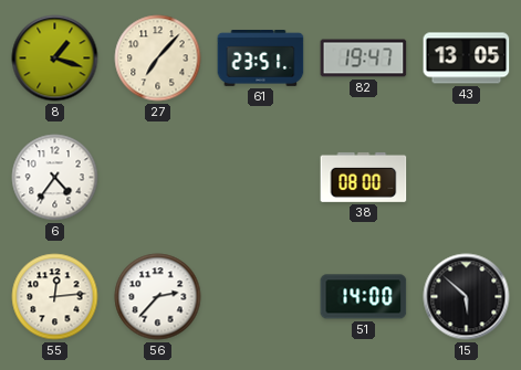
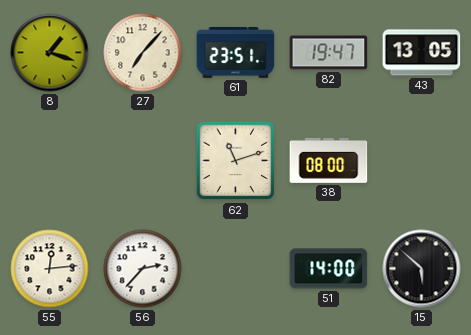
6: 4:36 -> none
62: none -> 11:12
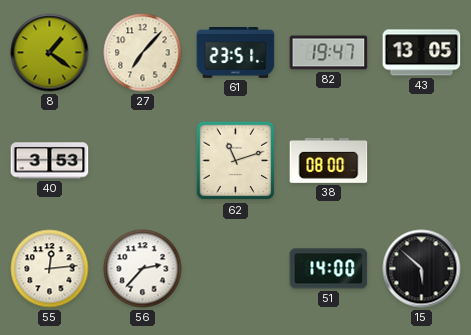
8: 1:18 -> 1:21
40: none -> 3:53
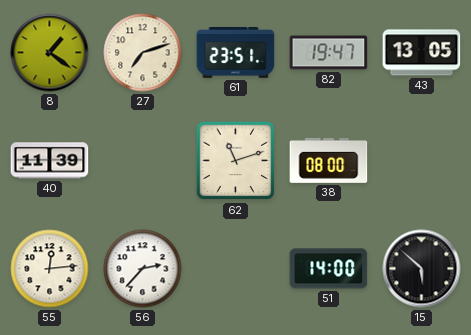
27: 7:07 -> 7:12
40: 3:53 -> 11:39
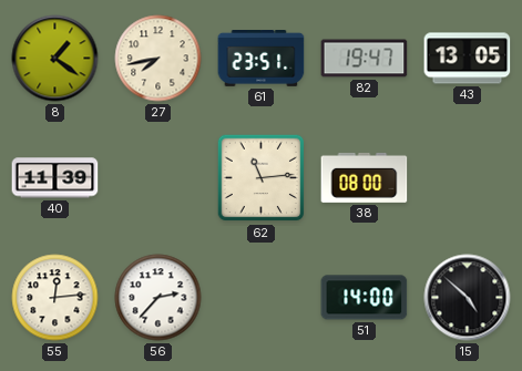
27: 7:12 -> 7:43
62: 11:12 -> 11:14
15: 5:52 -> 4:52
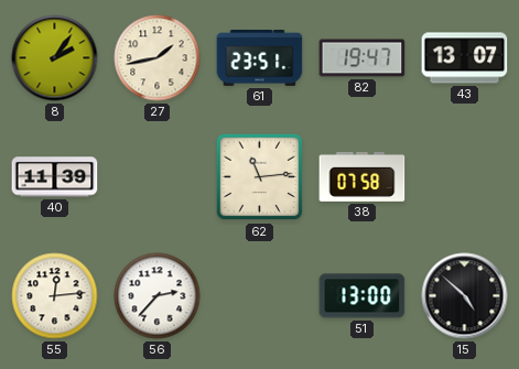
8: 1:21 -> 2:06
27: 7:43 -> 1:43
43: 13:05 -> 13:07
38: 08:00 -> 07:58
51: 14:00 -> 13:00
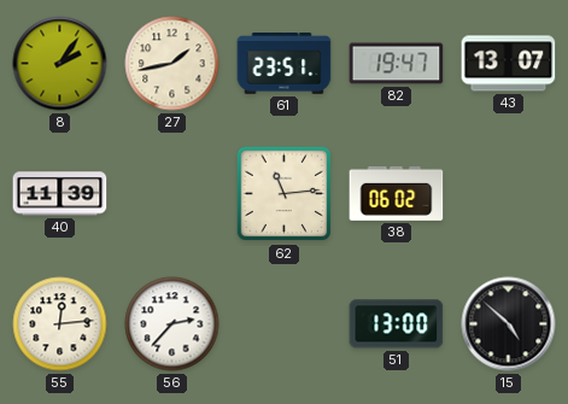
38: 07:58 -> 06:02
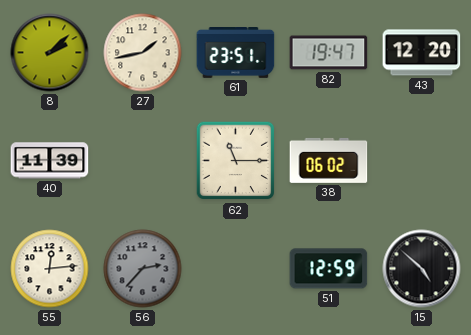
8: 2:06 -> 2:08
43: 13:07 -> 12:20
62: 11:14 -> 11:15
56 dial: white -> grey
51: 13:00 -> 12:59
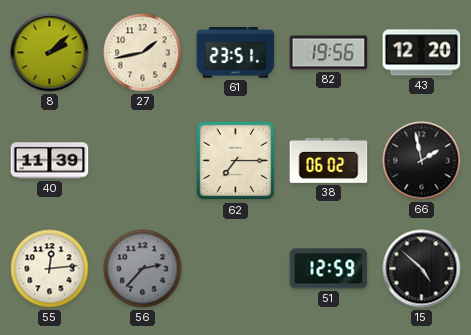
82: 19:47 -> 19:56
62: 11:15 -> 7:15
66: none -> 1:58
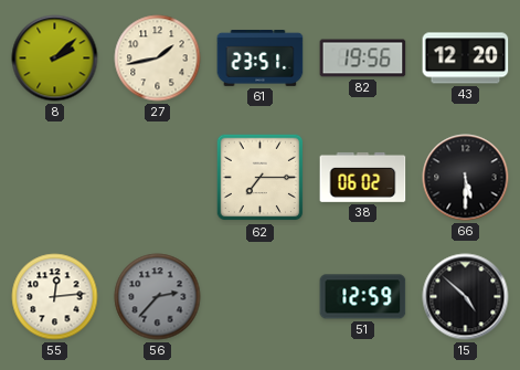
40: 11:39 -> none
66: 1:58 -> 5:30
